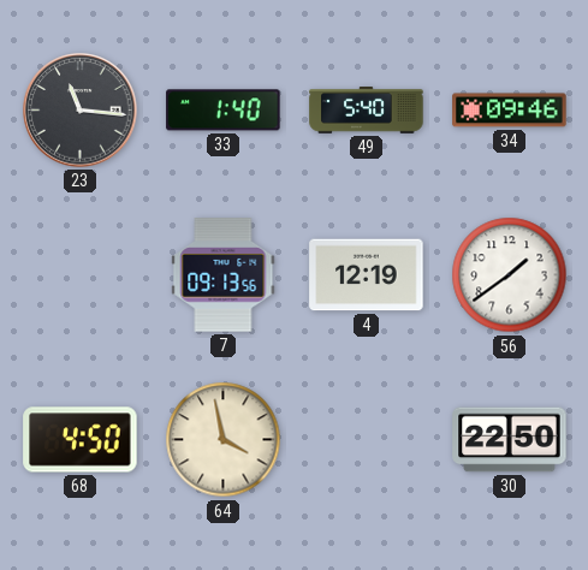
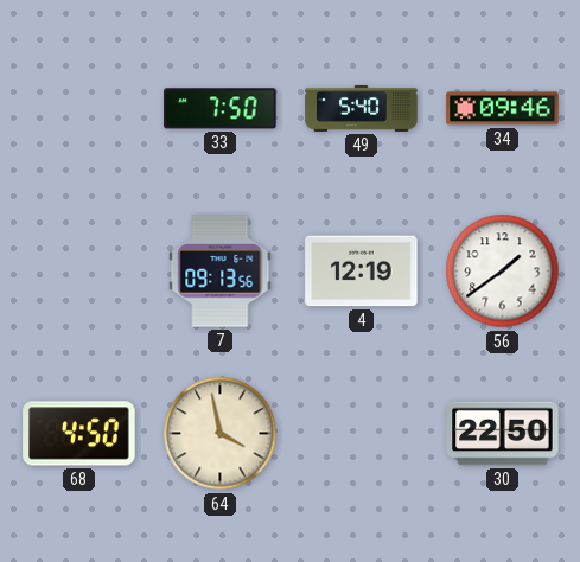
23: 11:16 -> none
33: 1:40 -> 7:50
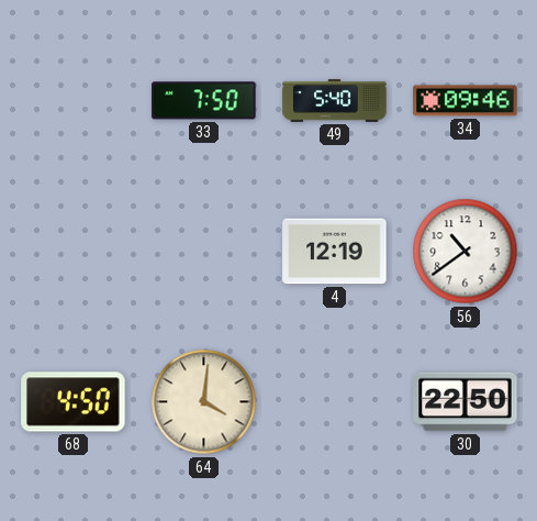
7: 09:13 -> none
56: 1:39 -> 10:39
64: 3:58 -> 4:01
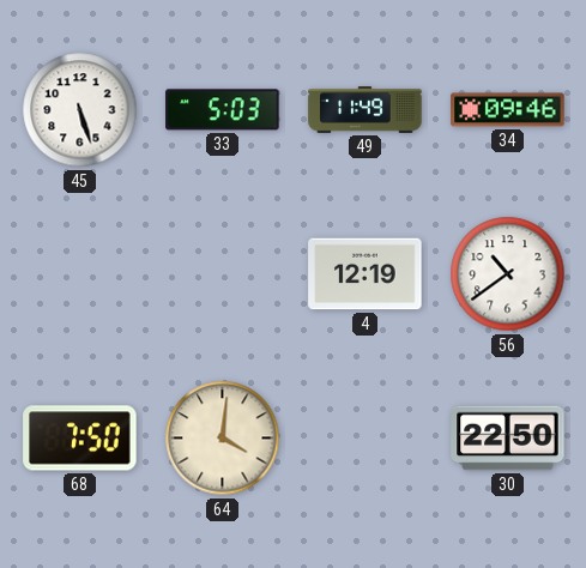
45: none -> 5:27
33: 7:50 -> 5:03
49: 5:40 -> 11:49
68: 4:50 -> 7:50
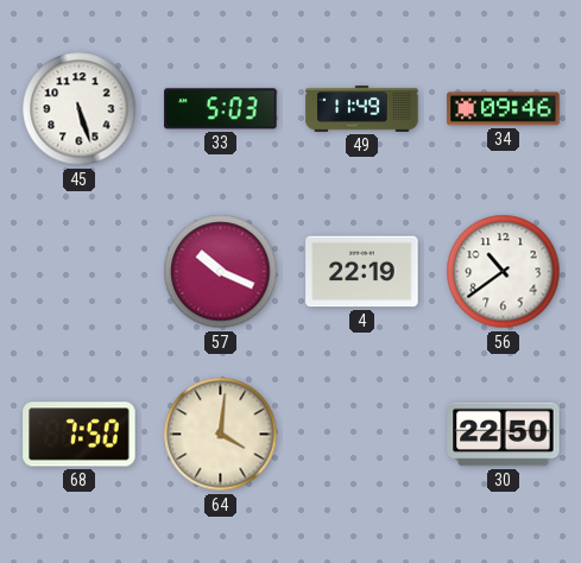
57: none -> 10:19
4: 12:19 -> 22:19
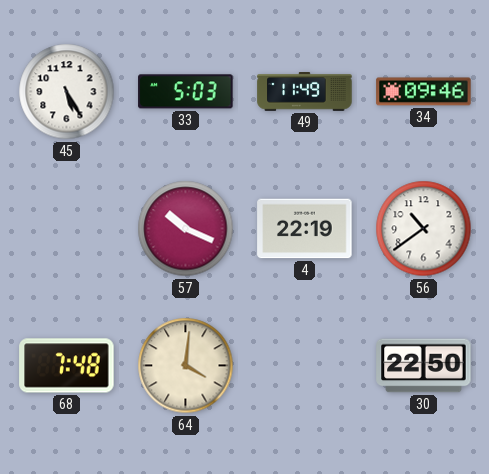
45: 5:27 -> 5:25
68: 7:50 -> 7:48
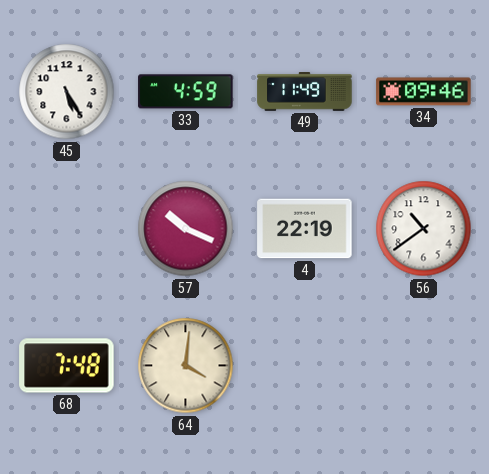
33: 5:03 -> 4:59
30: 22:50 -> none
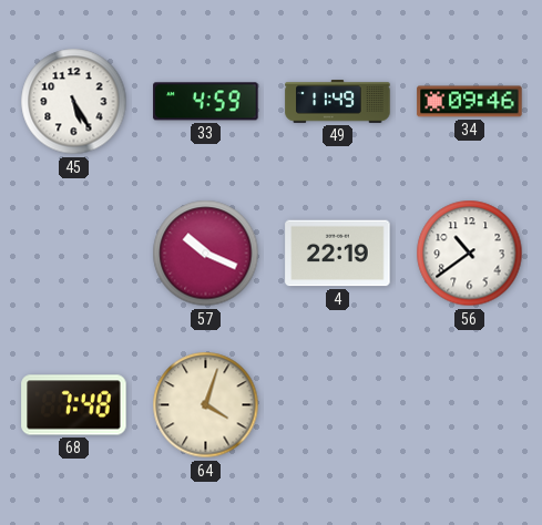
64: 4:01 -> 4:03
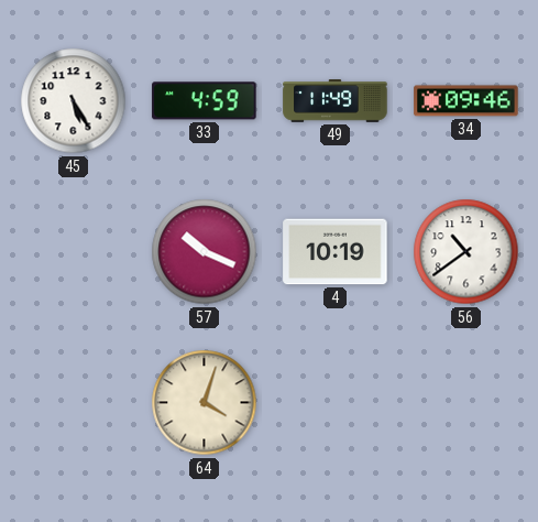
4: 22:19 -> 10:19
68: 7:48 -> none
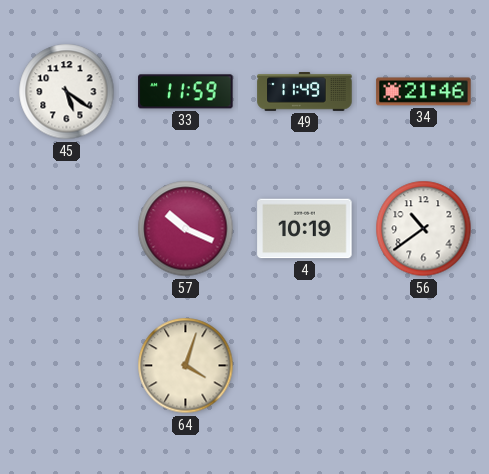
45: 5:25 -> 5:21
33: 4:59 -> 11:59
34: 09:46 -> 21:46
